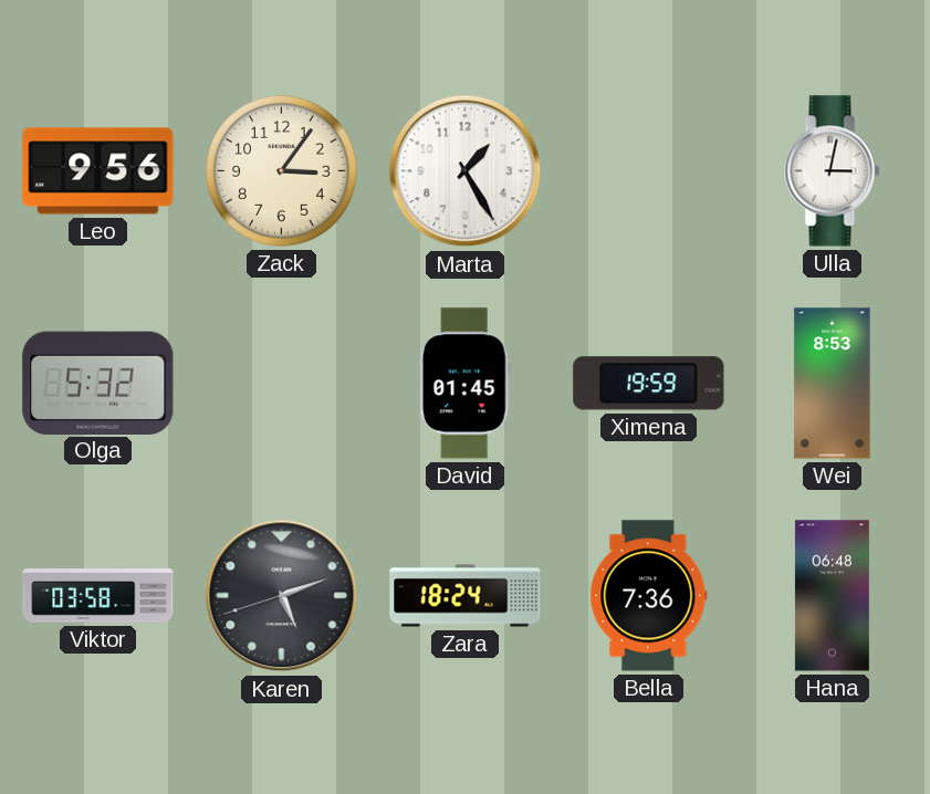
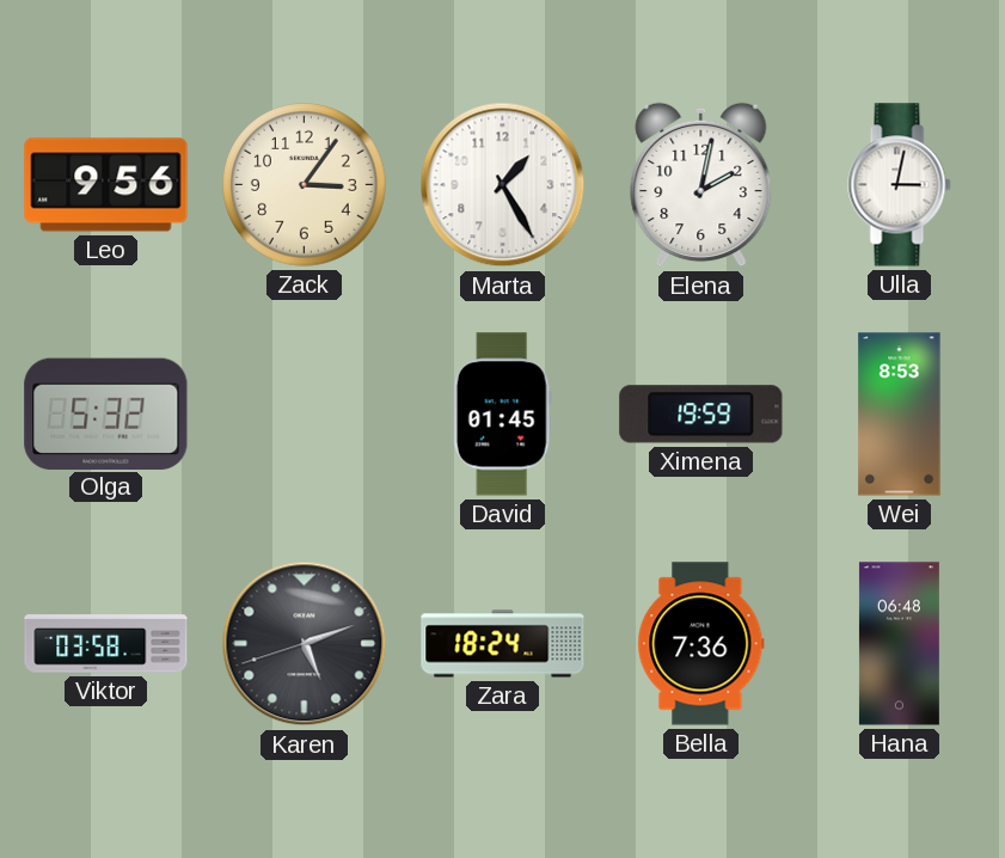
Elena: none -> 2:02
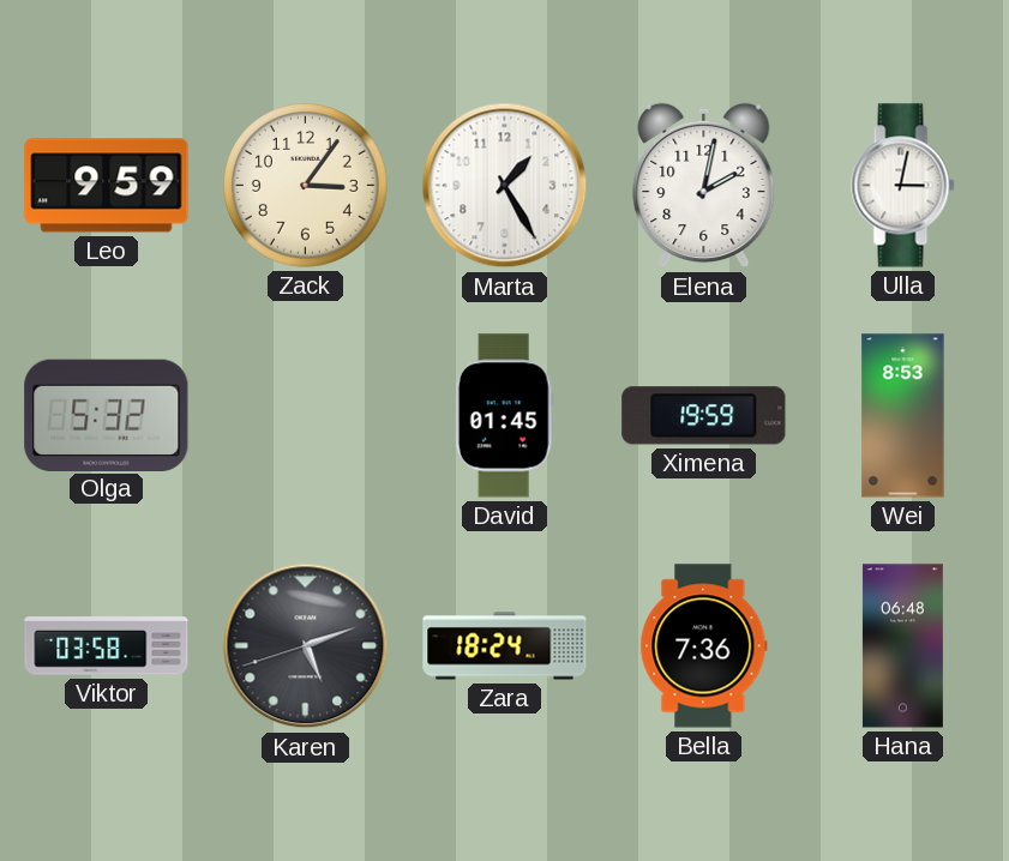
Leo: 9:56 -> 9:59
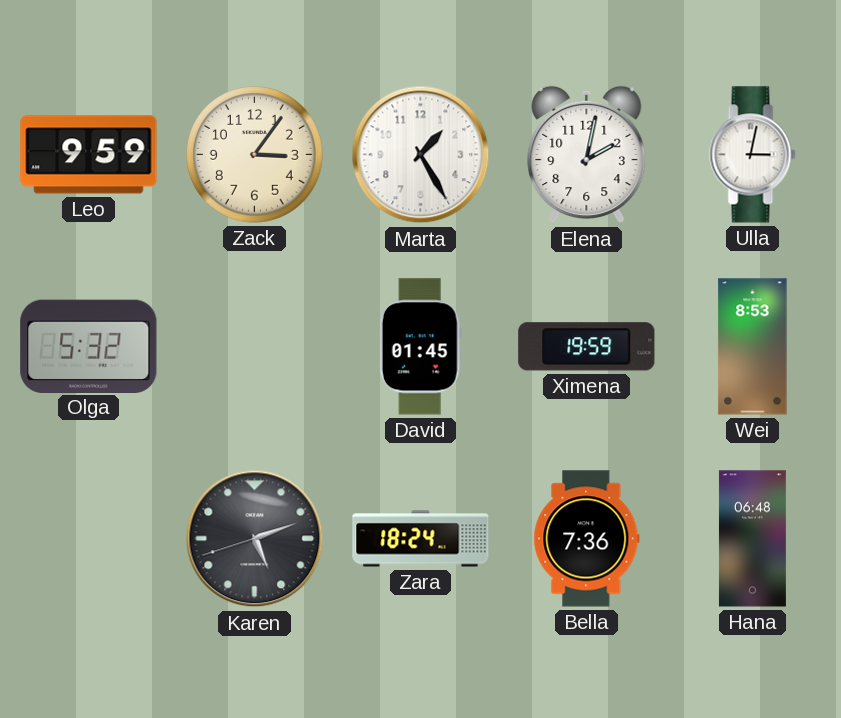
Viktor: 03:58 -> none
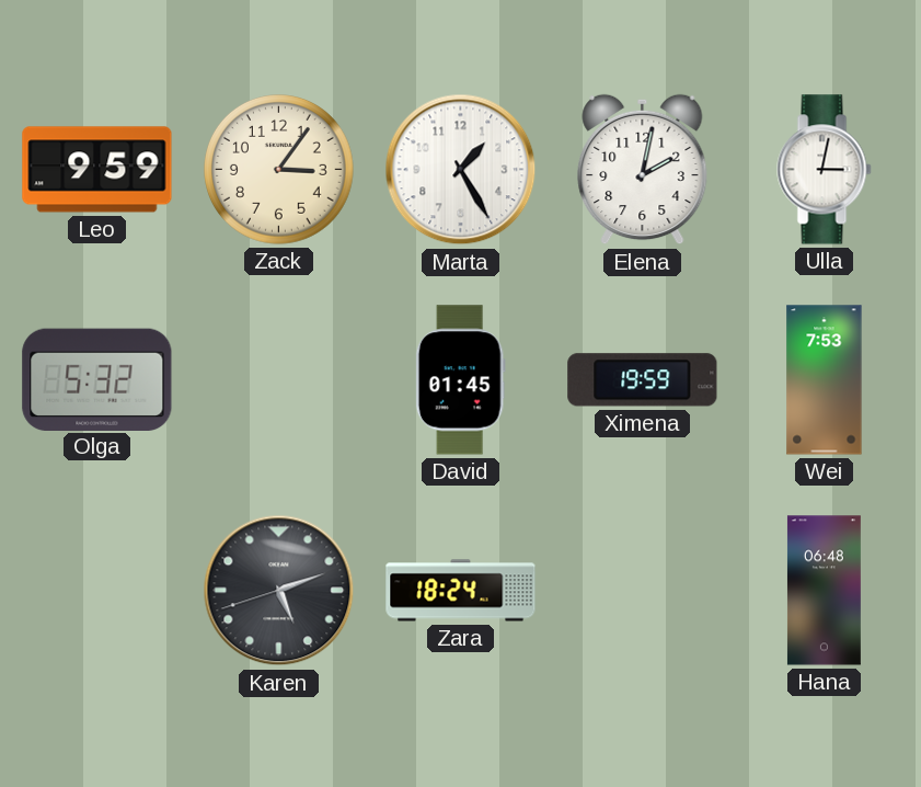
Wei: 8:53 -> 7:53
Bella: 7:36 -> none
